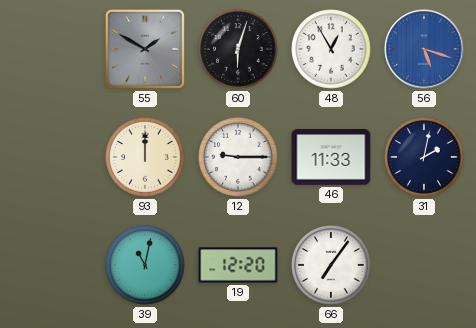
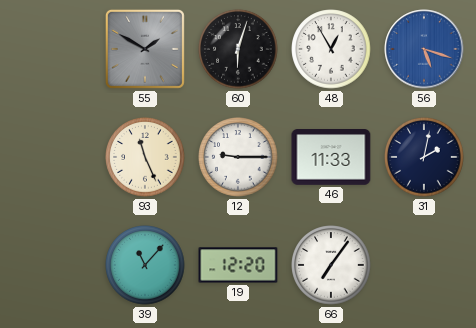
93: 12:00 -> 11:26
39: 11:02 -> 11:07
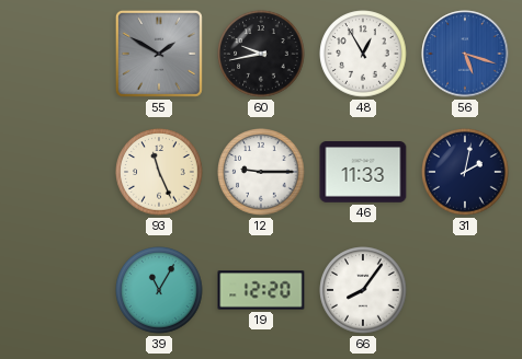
60: 6:03 -> 9:43
39: 11:07 -> 11:05
66: 7:06 -> 8:06
